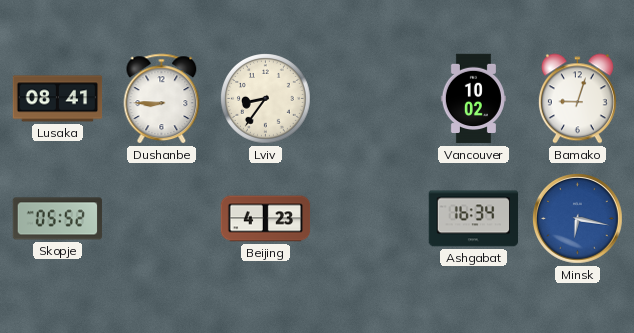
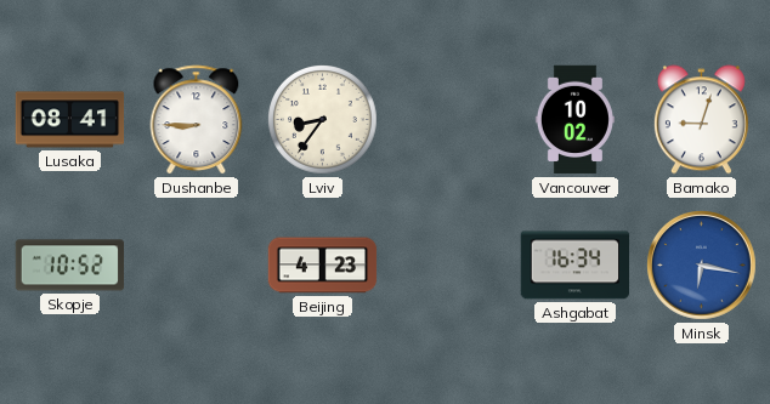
Skopje: 05:52 -> 10:52
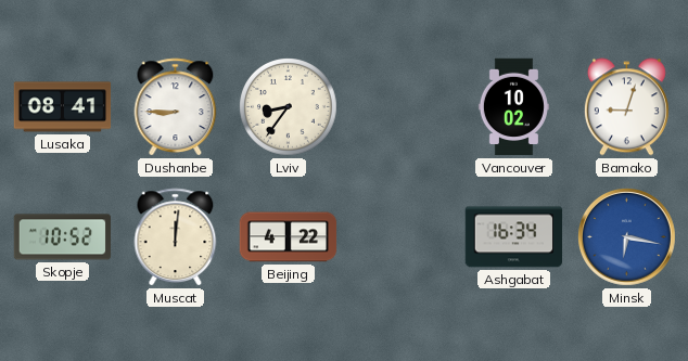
Muscat: none -> 12:01
Beijing: 4:23 -> 4:22
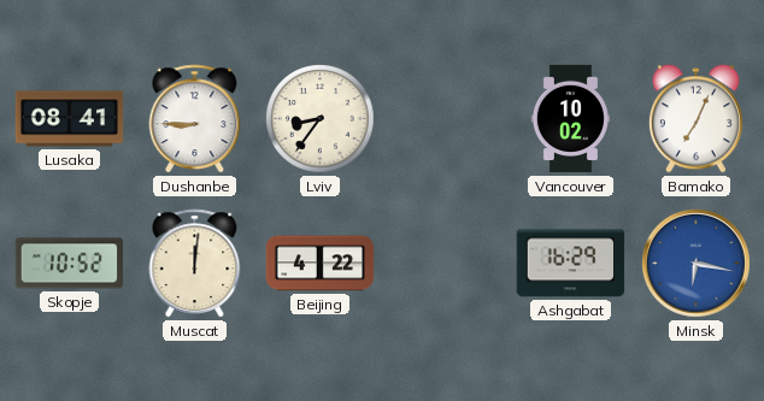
Bamako: 9:03 -> 7:04
Ashgabat: 16:34 -> 16:29
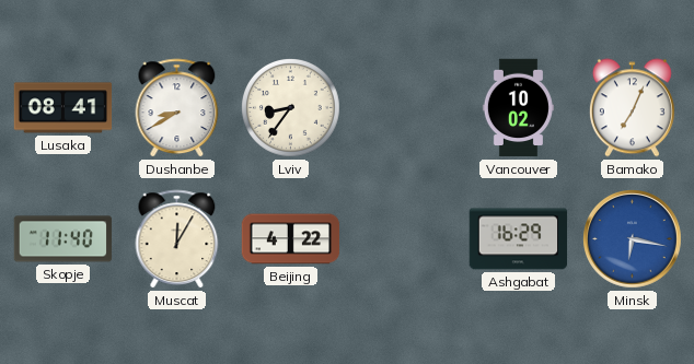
Dushanbe: 8:45 -> 8:40
Skopje: 10:52 -> 11:40
Muscat: 12:01 -> 12:05
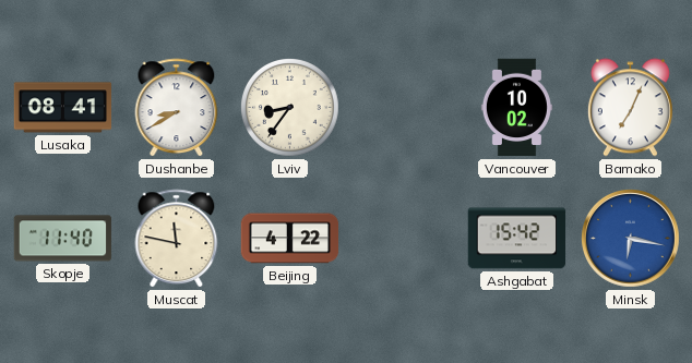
Muscat: 12:05 -> 11:47
Ashgabat: 16:29 -> 15:42
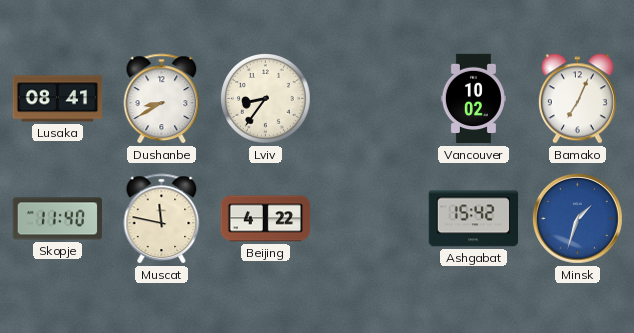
Minsk: 6:17 -> 1:33
